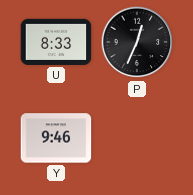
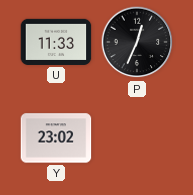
U: 8:33 -> 11:33
Y: 9:46 -> 23:02
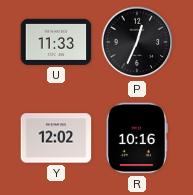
Y: 23:02 -> 12:02
R: none -> 10:16
